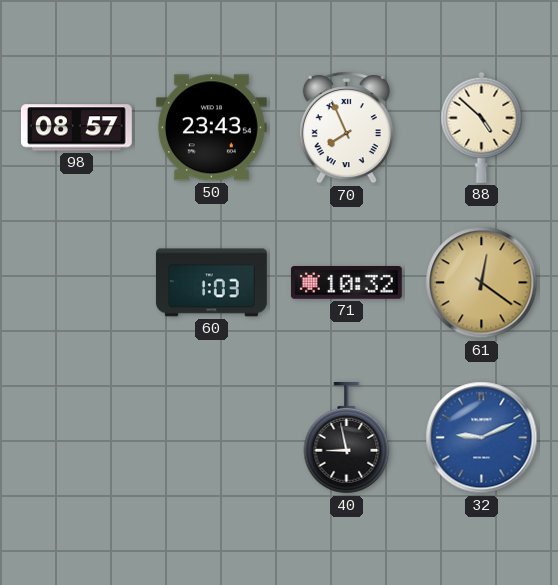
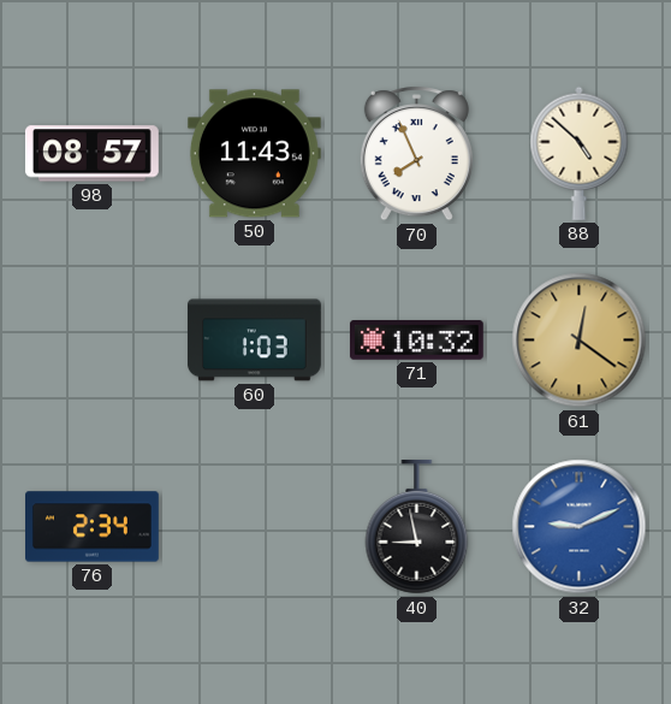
50: 23:43 -> 11:43
76: none -> 2:34
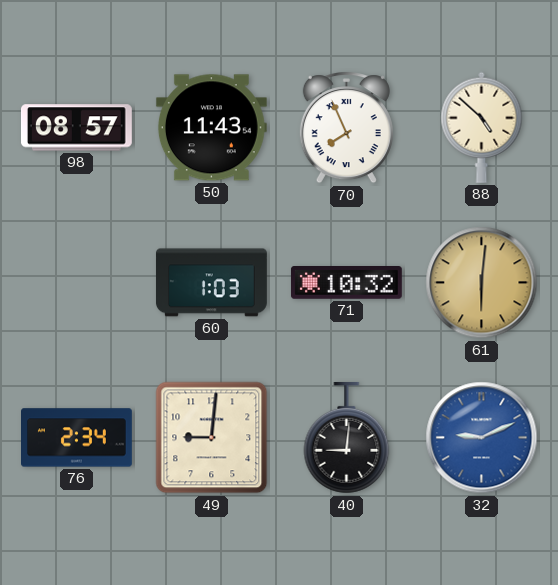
61: 12:21 -> 6:01
49: none -> 9:01
40: 8:58 -> 9:01
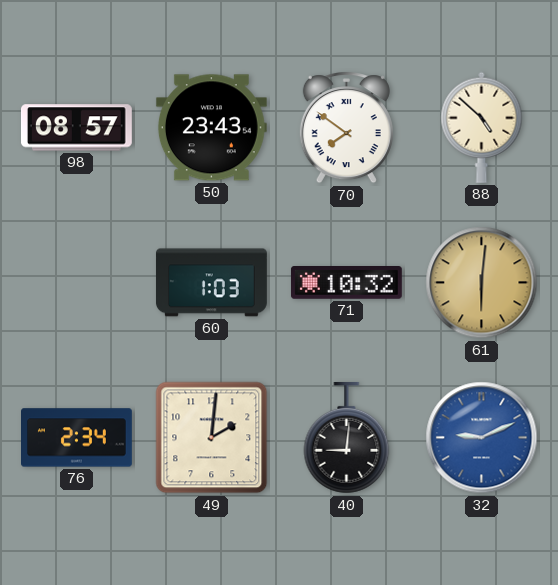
50: 11:43 -> 23:43
70: 7:56 -> 7:51
49: 9:01 -> 2:01
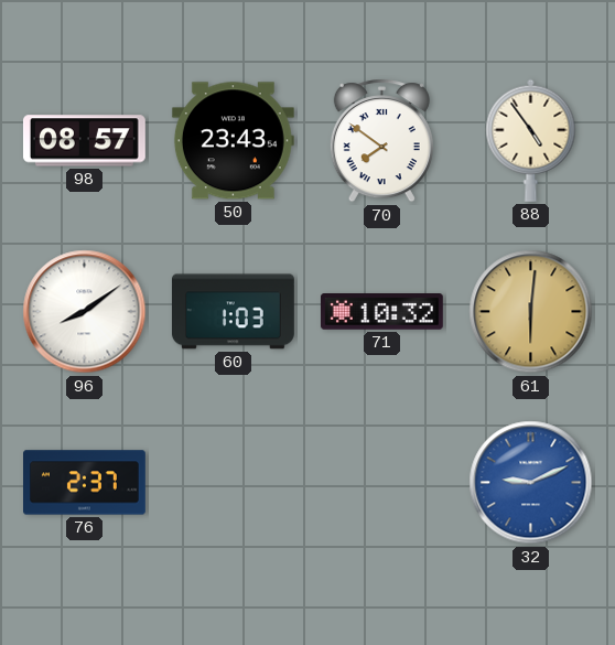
88: 4:52 -> 4:54
96: none -> 8:09
76: 2:34 -> 2:37
49: 2:01 -> none
40: 9:01 -> none
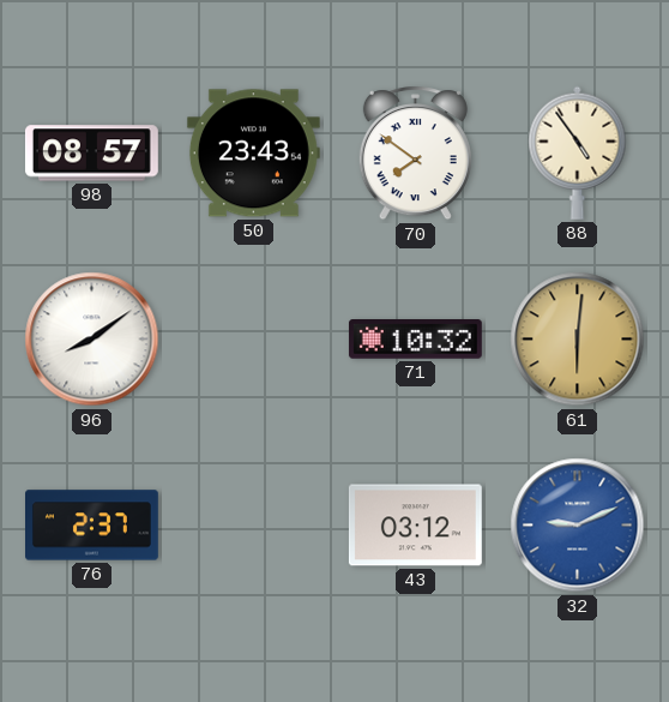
60: 1:03 -> none
43: none -> 03:12
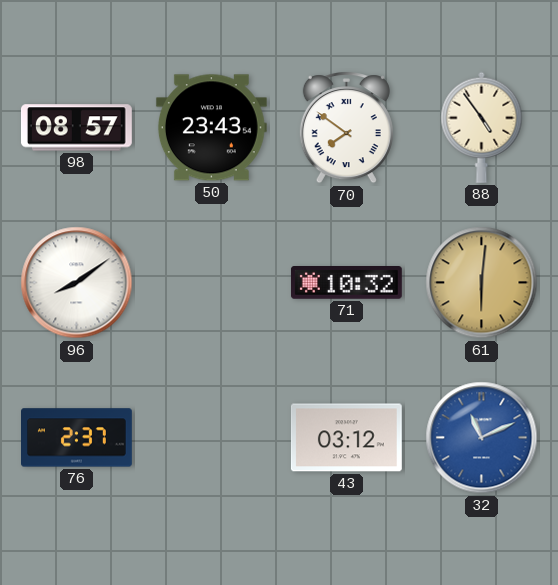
32: 9:11 -> 11:11
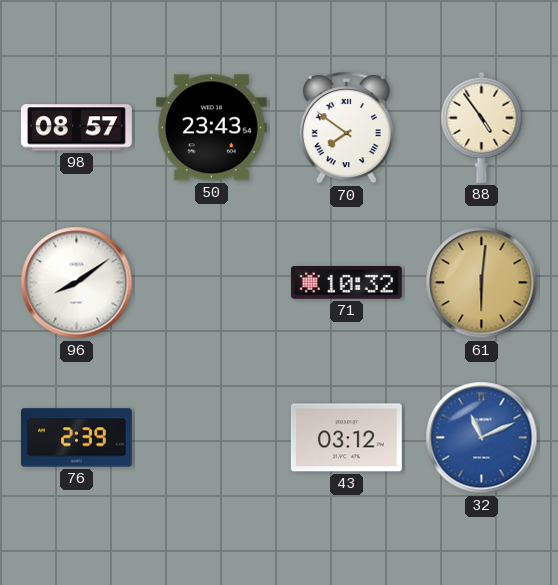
76: 2:37 -> 2:39
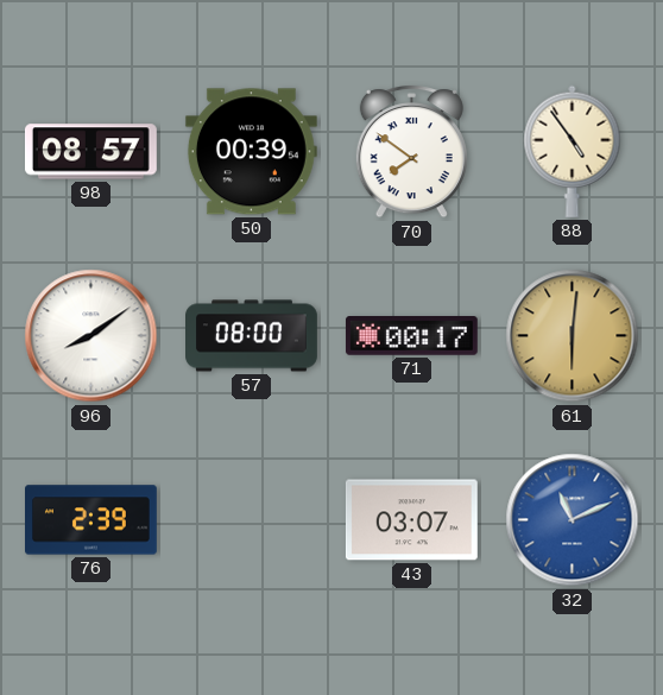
50: 23:43 -> 00:39
57: none -> 08:00
71: 10:32 -> 00:17
43: 03:12 -> 03:07
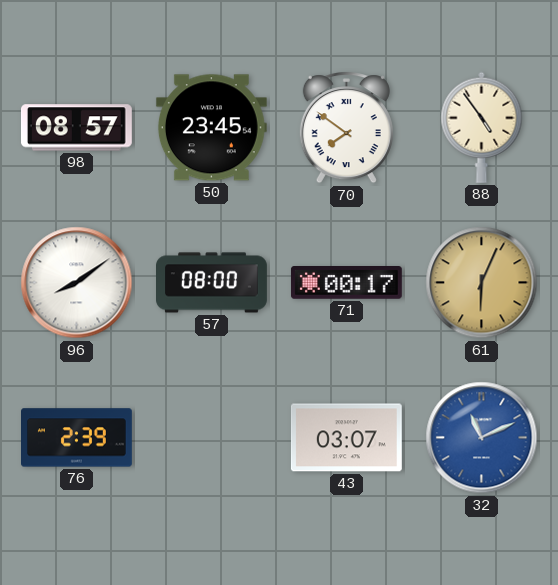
50: 00:39 -> 23:45
61: 6:01 -> 6:04
